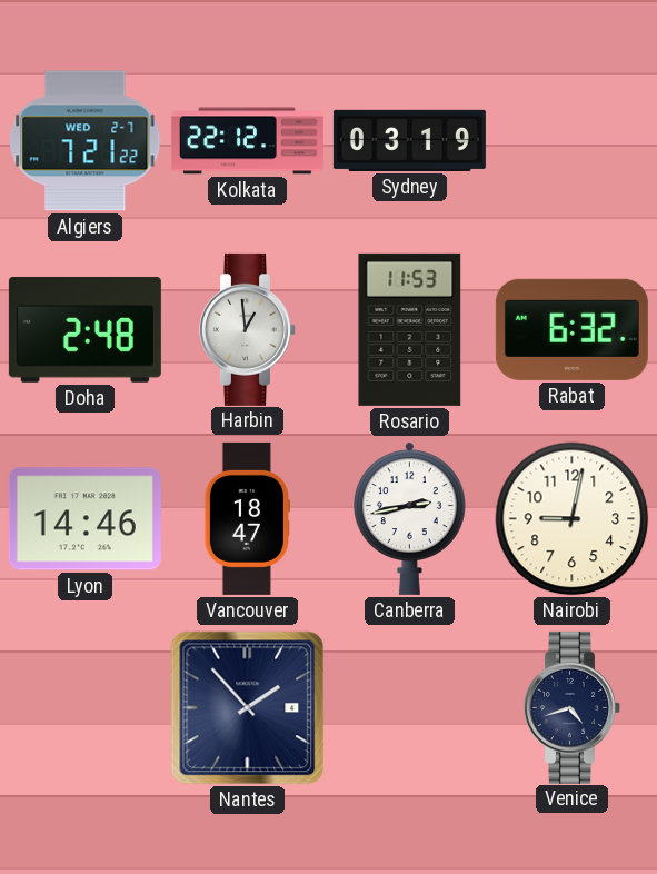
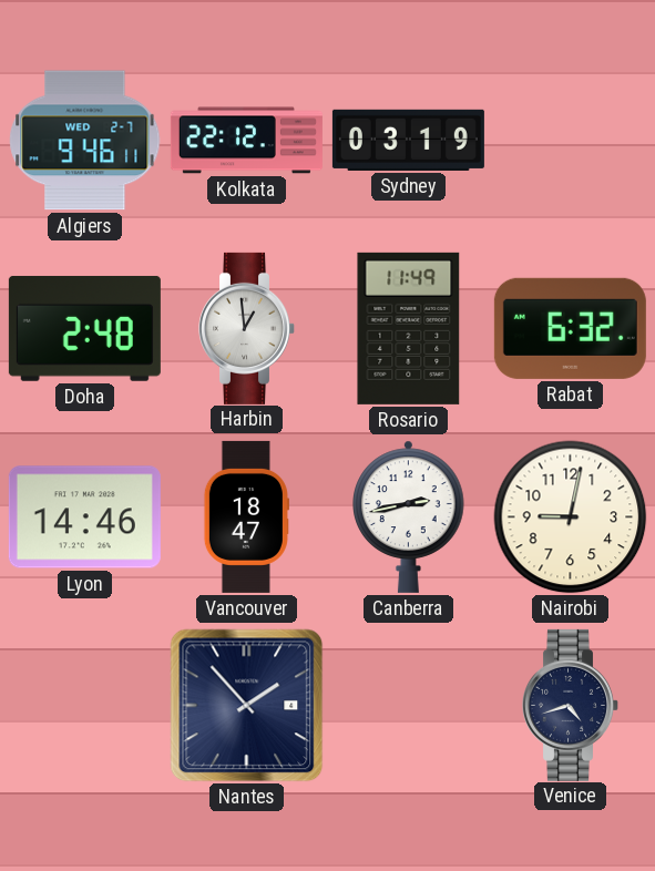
Algiers: 7:21 -> 9:46
Rosario: 11:53 -> 11:49
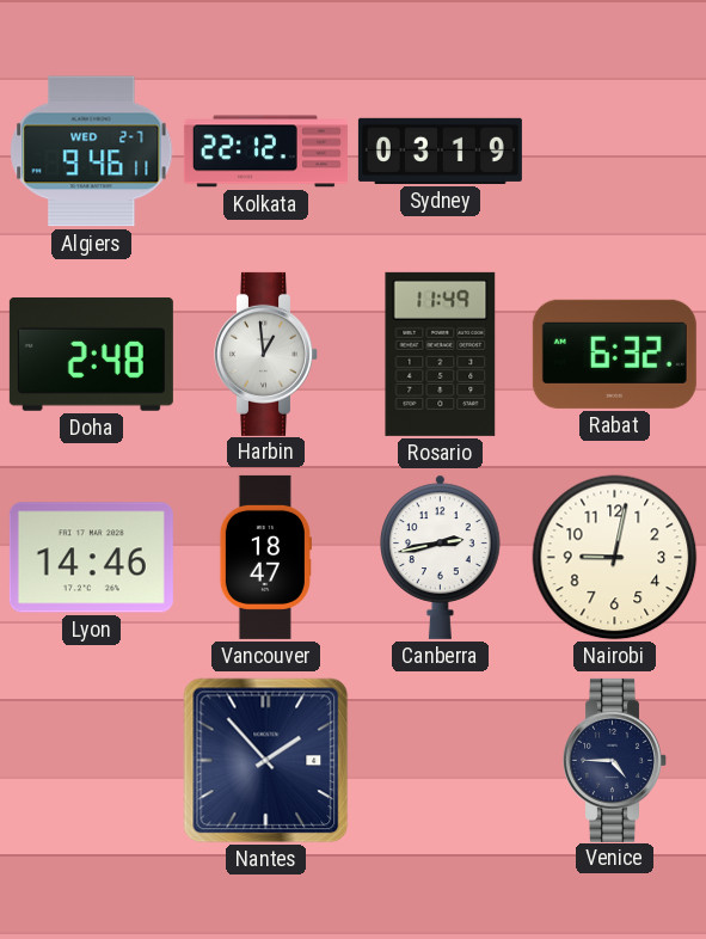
Venice: 4:42 -> 4:45
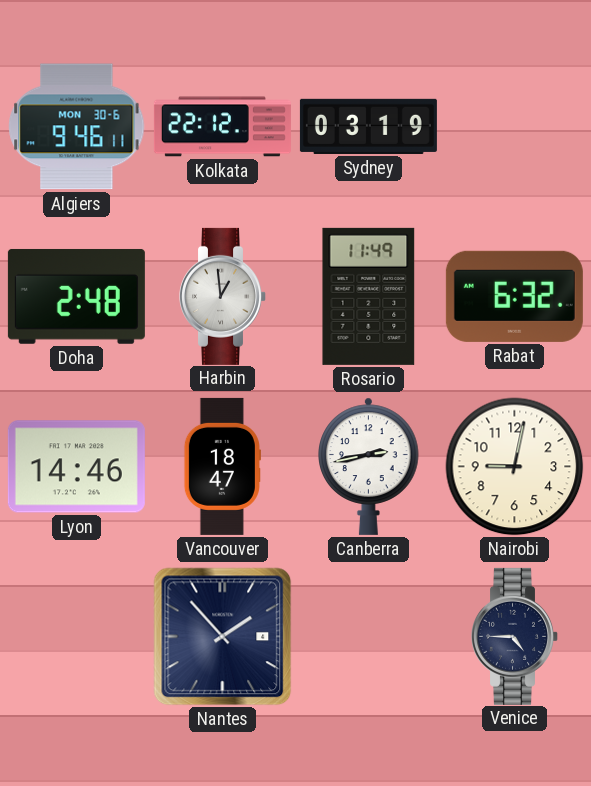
Algiers date: WED 2-7 -> MON 30-6
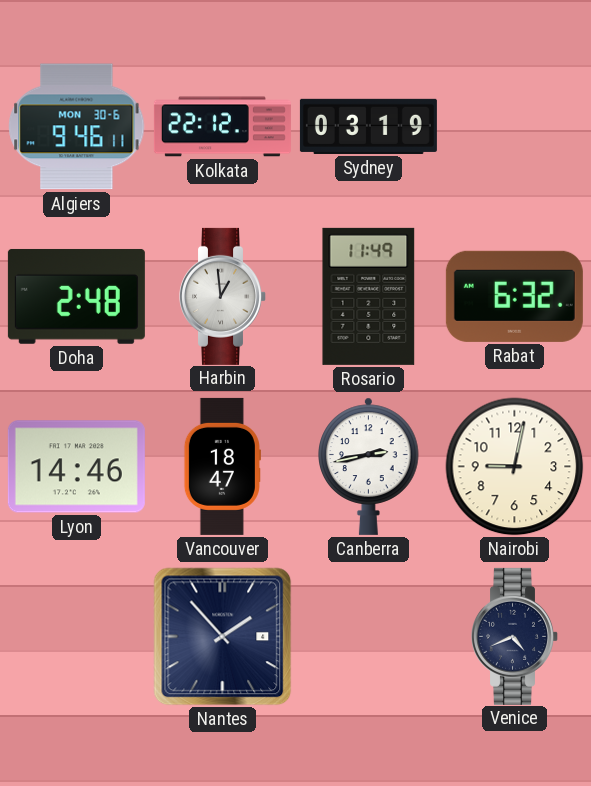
Venice: 4:45 -> 4:41
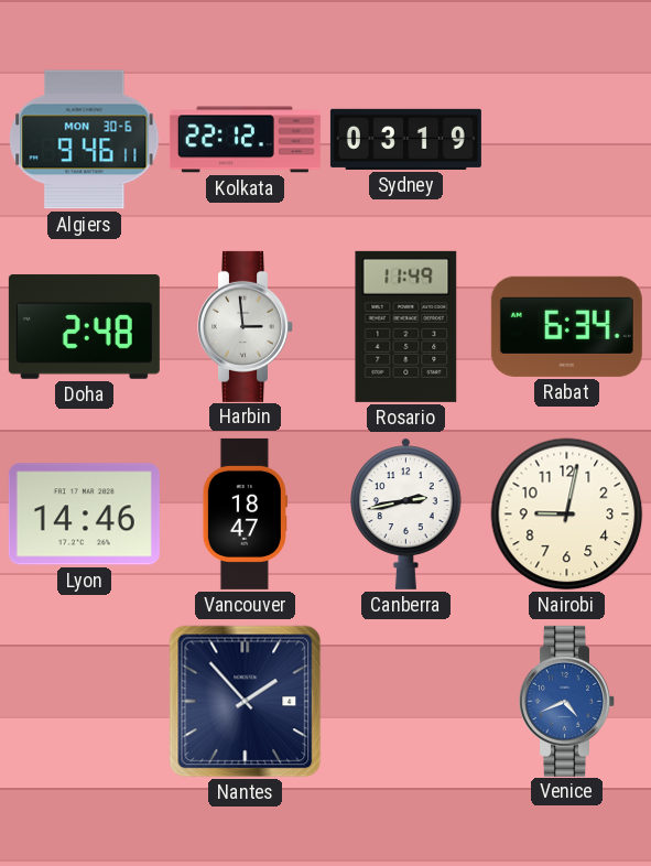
Harbin: 12:59 -> 2:59
Rabat: 6:32 -> 6:34
Venice dial: navy -> blue
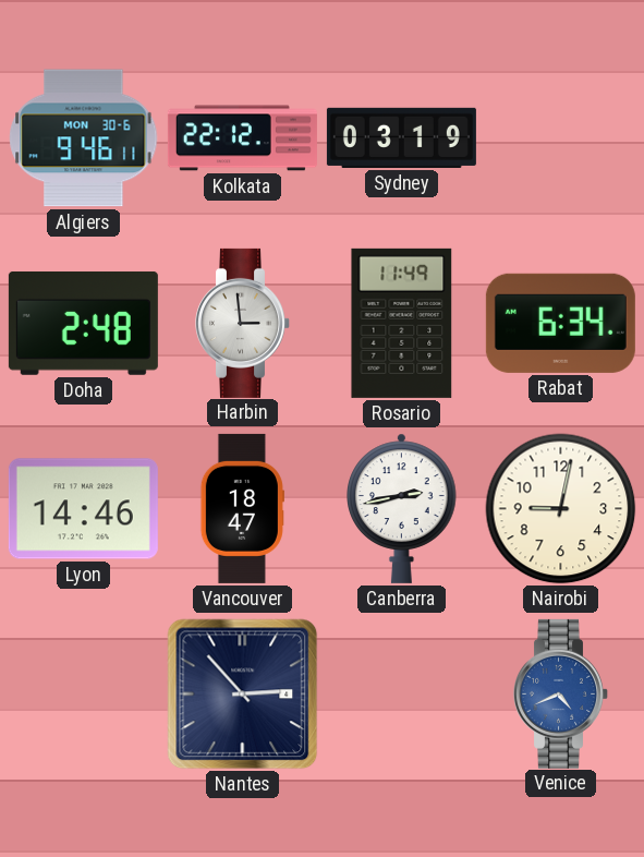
Nantes: 1:53 -> 2:53
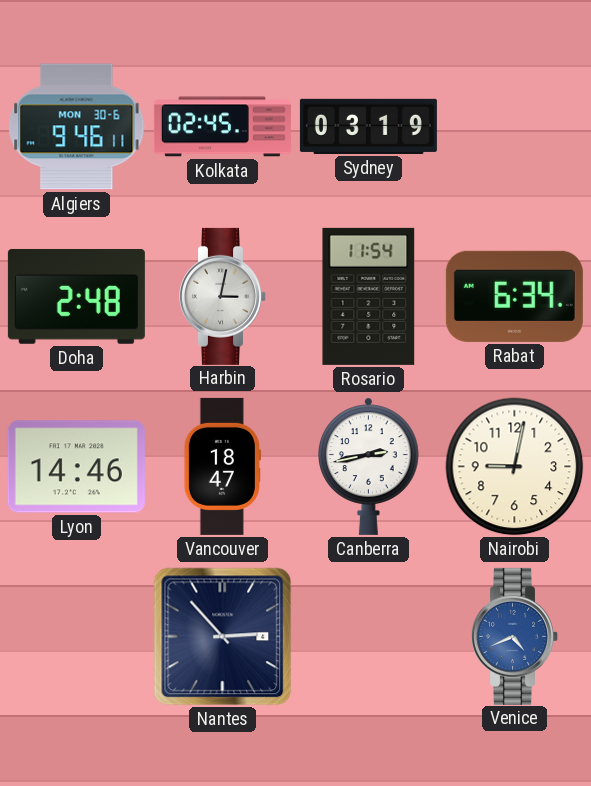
Kolkata: 22:12 -> 02:45
Harbin: 2:59 -> 3:02
Rosario: 11:49 -> 11:54
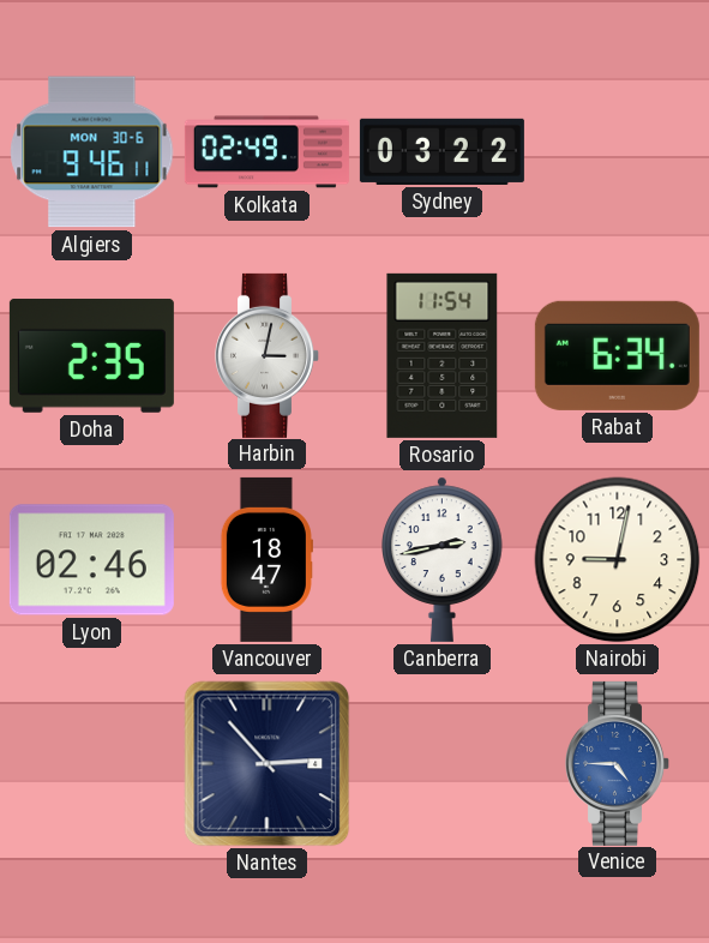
Kolkata: 02:45 -> 02:49
Sydney: 03:19 -> 03:22
Doha: 2:48 -> 2:35
Lyon: 14:46 -> 02:46
Venice: 4:41 -> 4:45
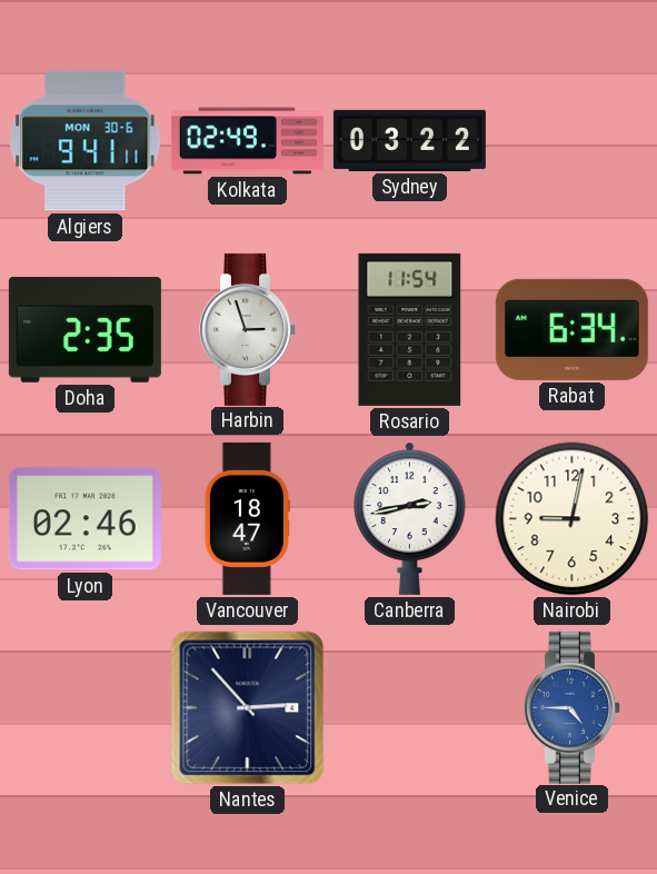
Algiers: 9:46 -> 9:41
Harbin: 3:02 -> 2:57
